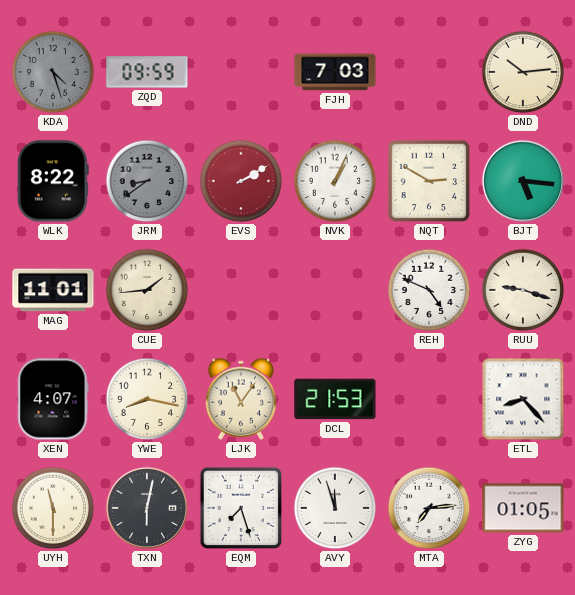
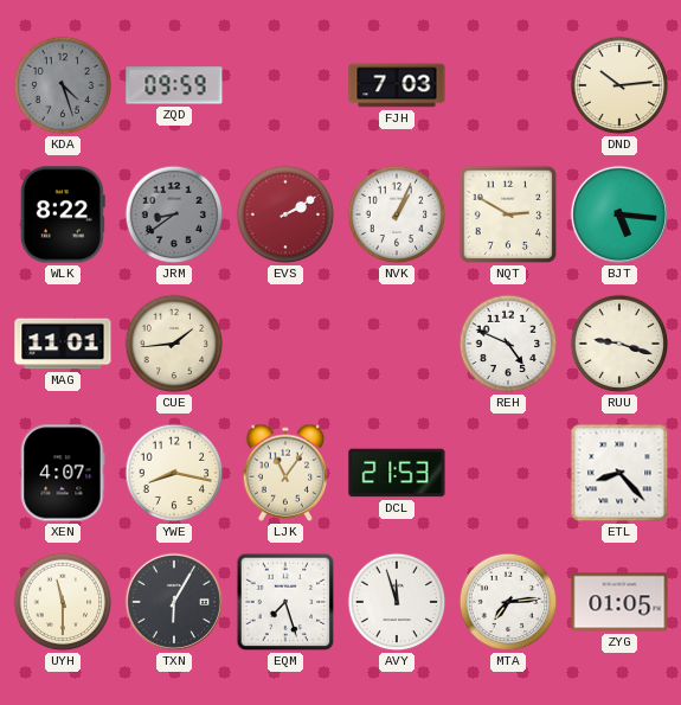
TXN: 6:02 -> 6:05
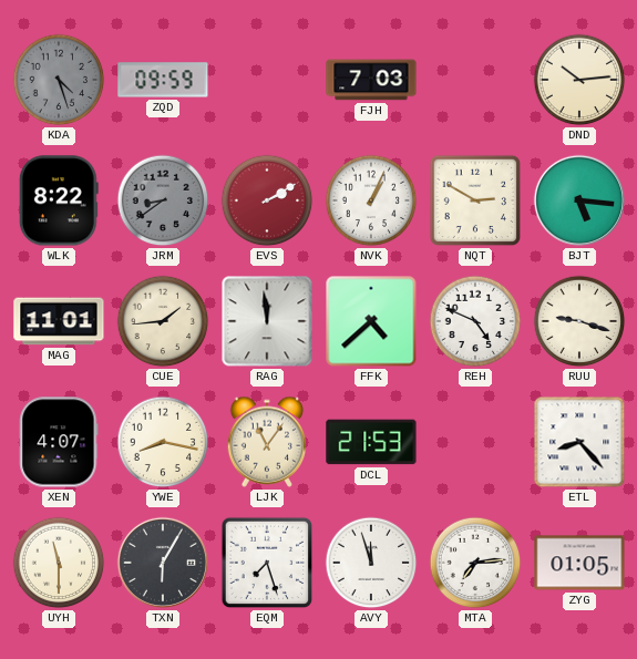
RAG: none -> 11:59
FFK: none -> 4:38
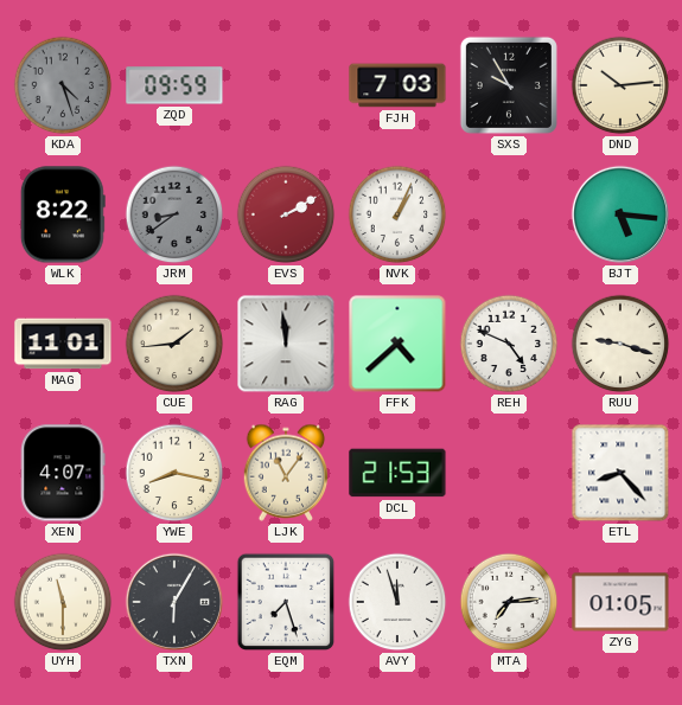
SXS: none -> 9:55
NQT: 2:50 -> none
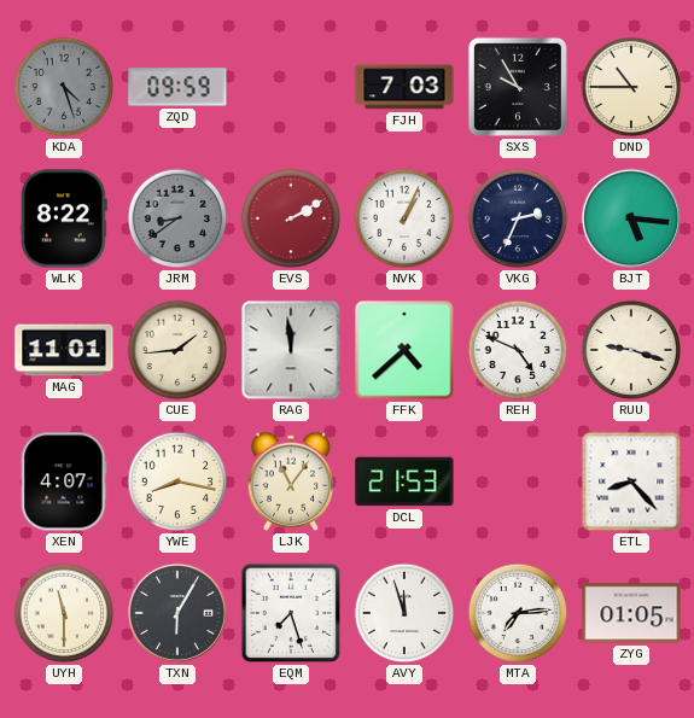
DND: 10:14 -> 10:45
VKG: none -> 2:34
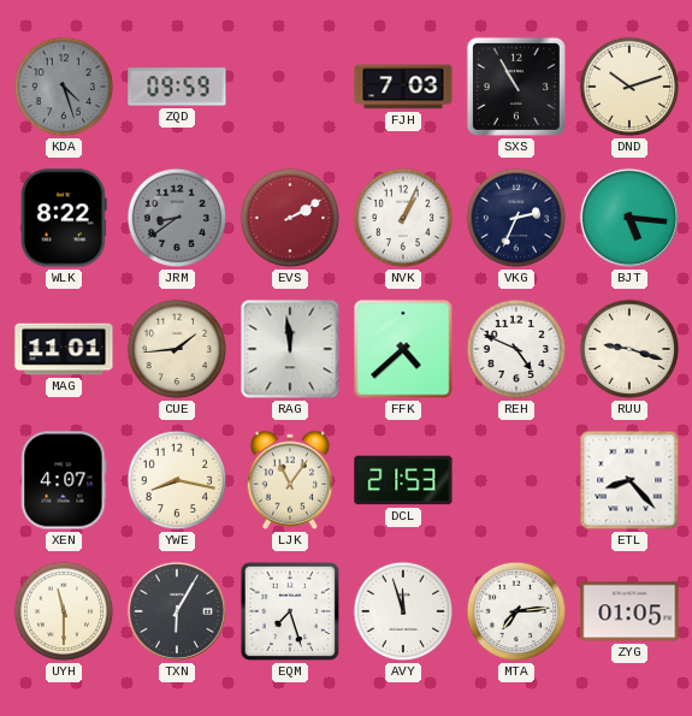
SXS: 9:55 -> 10:55
DND: 10:45 -> 10:12
